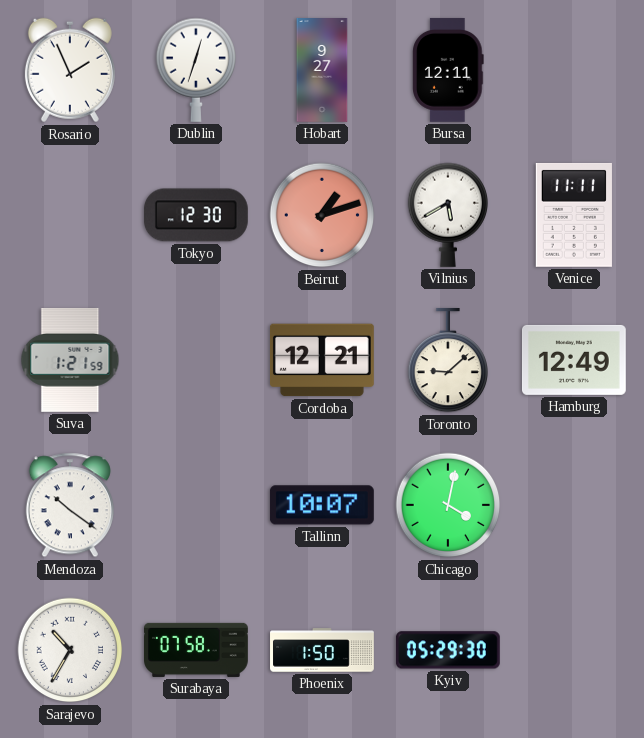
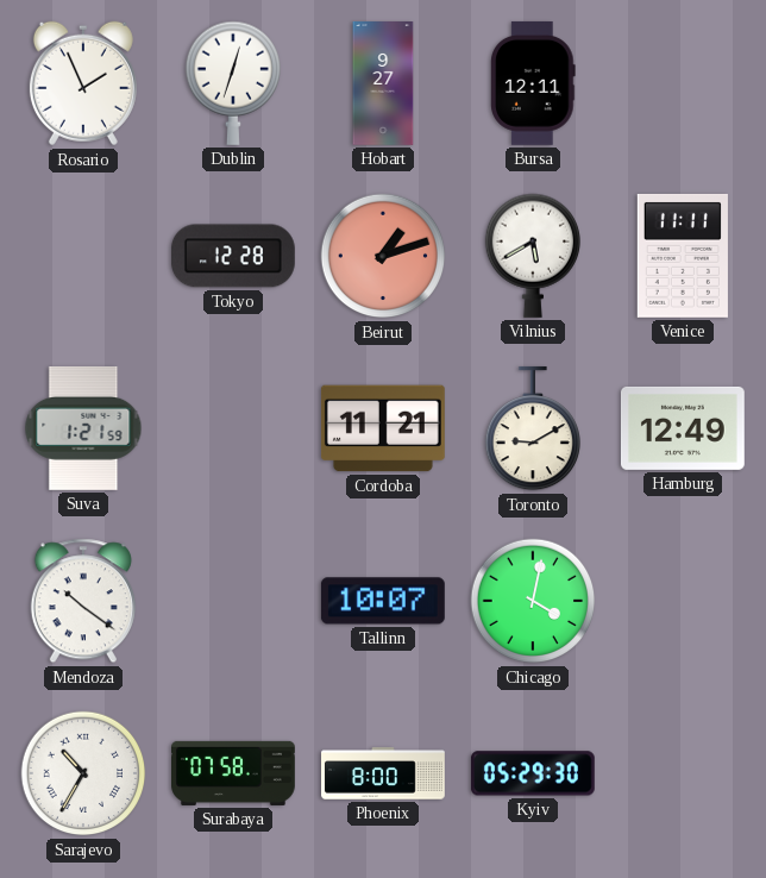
Tokyo: 12:30 -> 12:28
Cordoba: 12:21 -> 11:21
Toronto: 9:08 -> 9:10
Phoenix: 1:50 -> 8:00
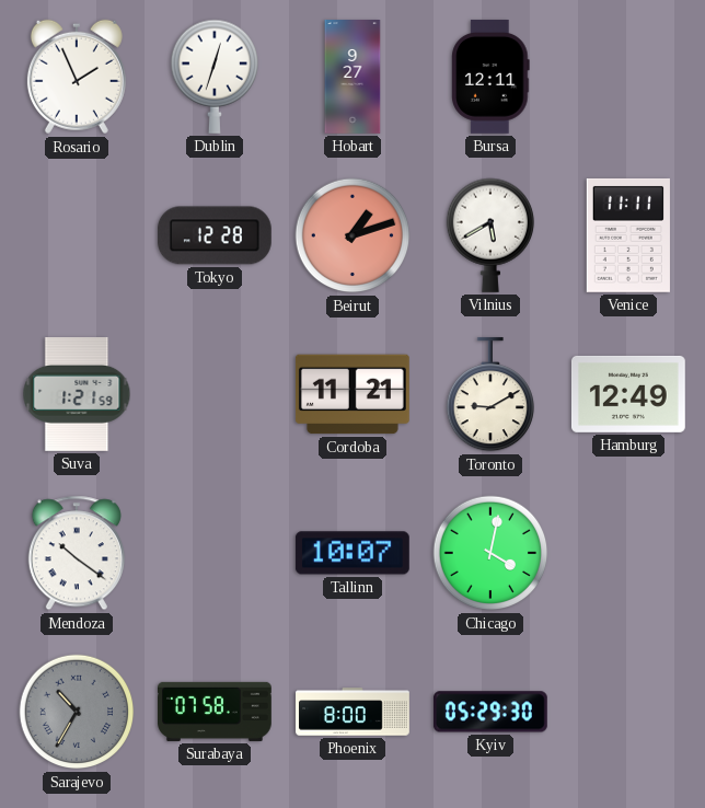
Sarajevo dial: white -> grey
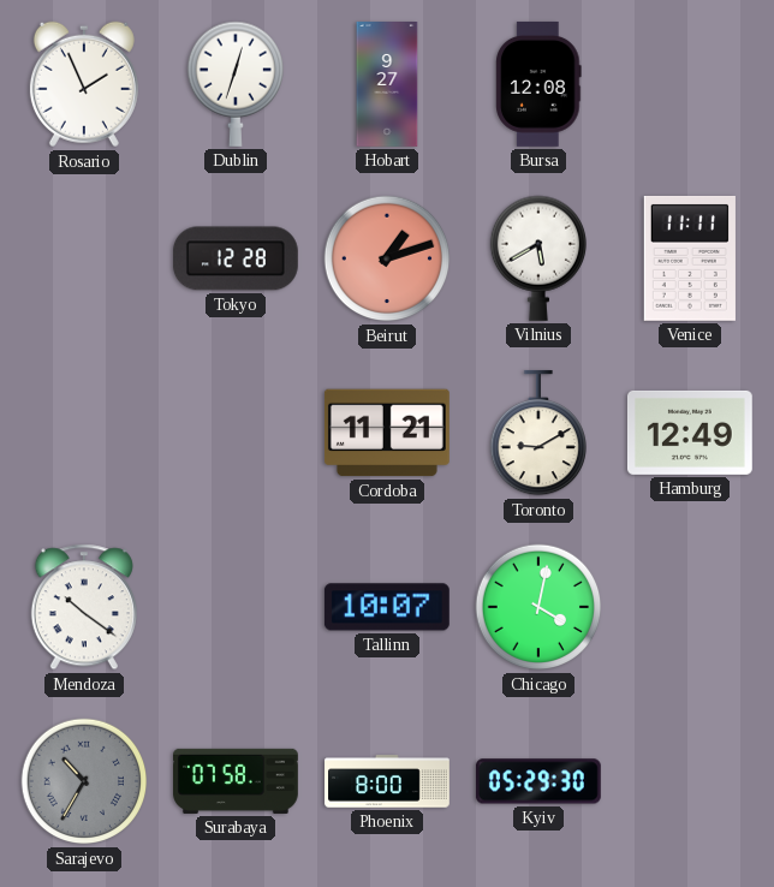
Bursa: 12:11 -> 12:08
Suva: 1:21 -> none
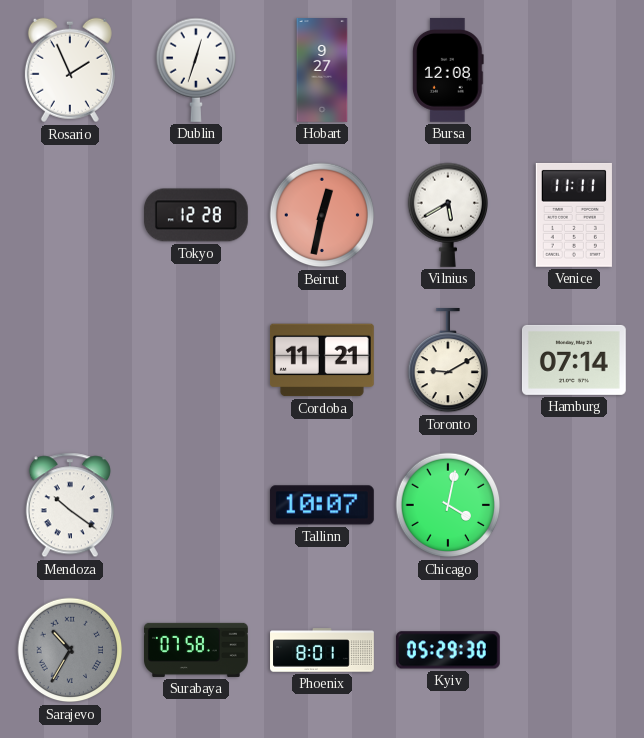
Beirut: 1:12 -> 12:32
Hamburg: 12:49 -> 07:14
Phoenix: 8:00 -> 8:01
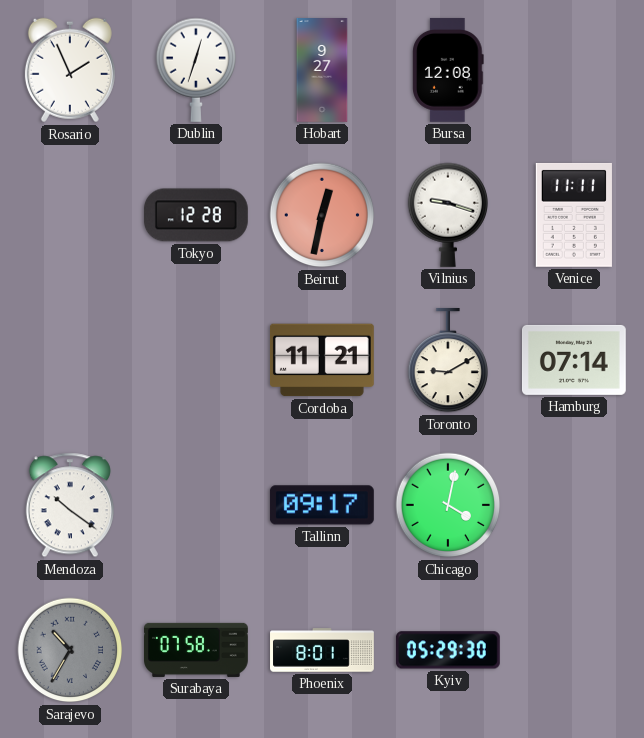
Vilnius: 5:40 -> 9:18
Tallinn: 10:07 -> 09:17
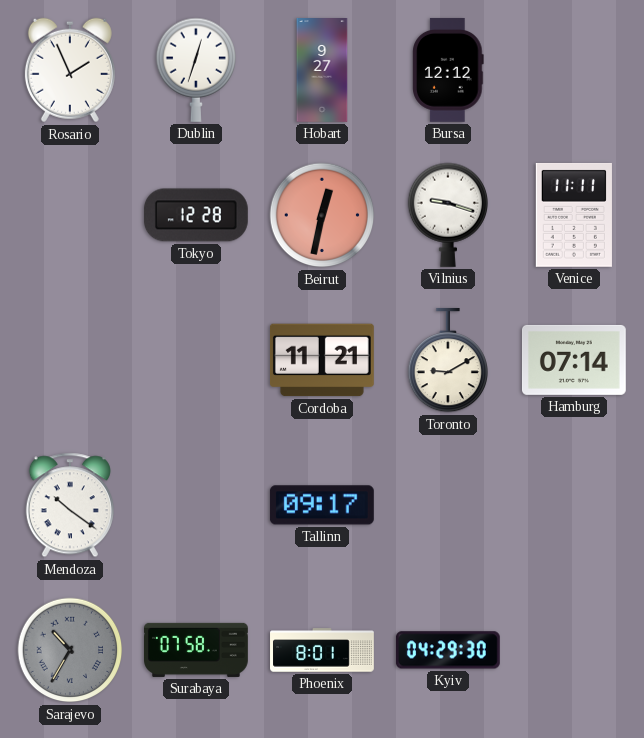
Bursa: 12:08 -> 12:12
Chicago: 4:02 -> none
Kyiv: 05:29 -> 04:29
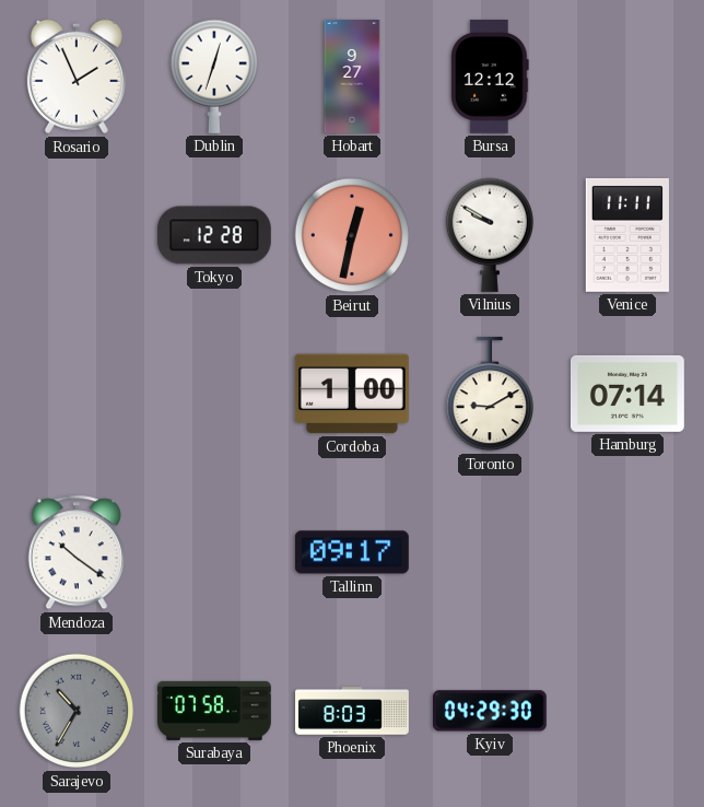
Vilnius: 9:18 -> 9:50
Cordoba: 11:21 -> 1:00
Phoenix: 8:01 -> 8:03
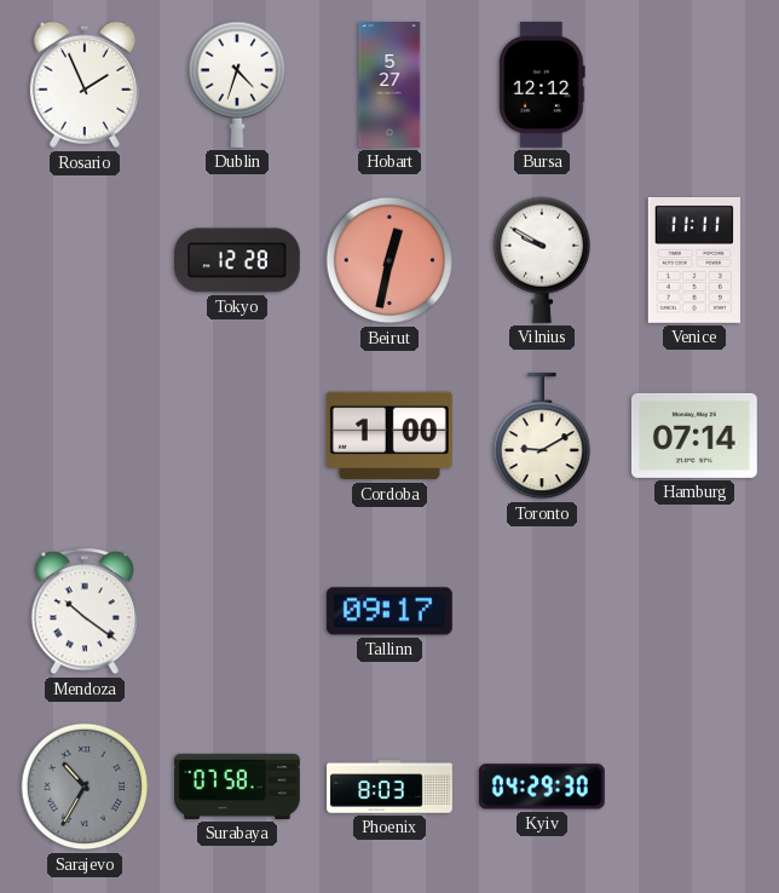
Dublin: 12:33 -> 4:33
Hobart: 9:27 -> 5:27
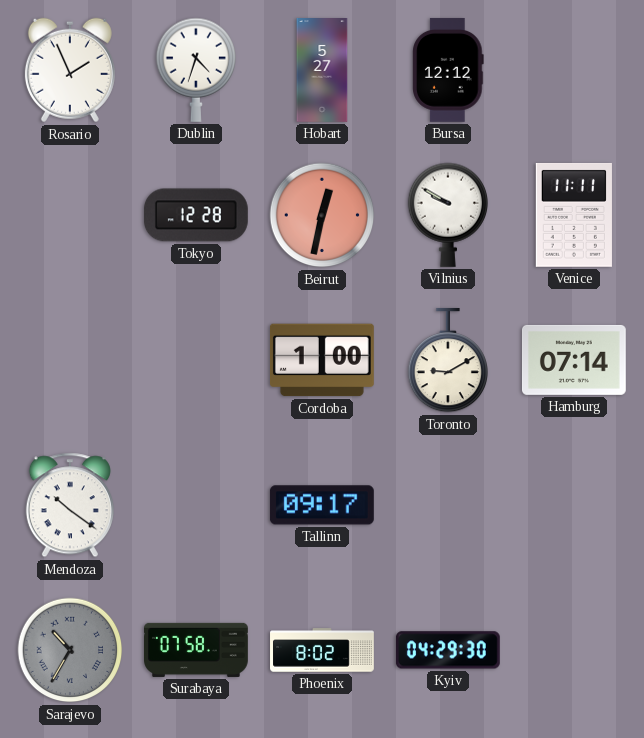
Phoenix: 8:03 -> 8:02
